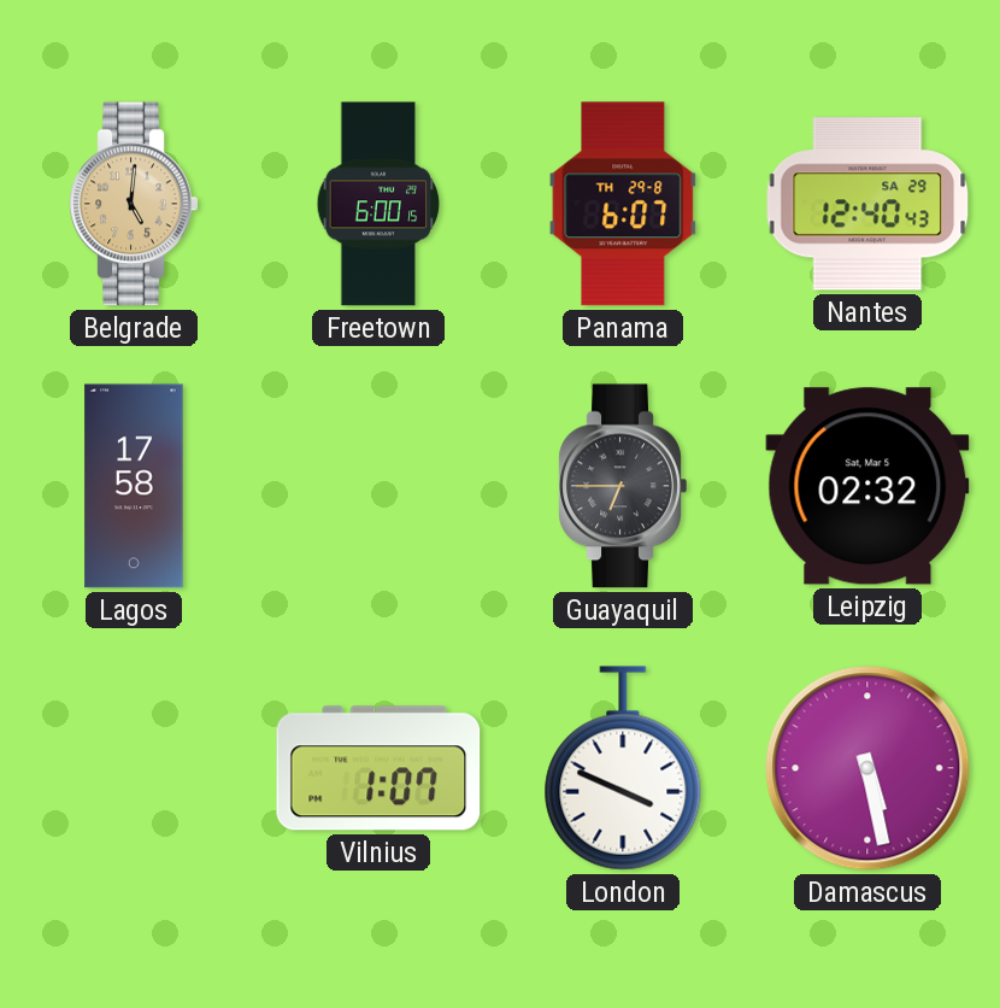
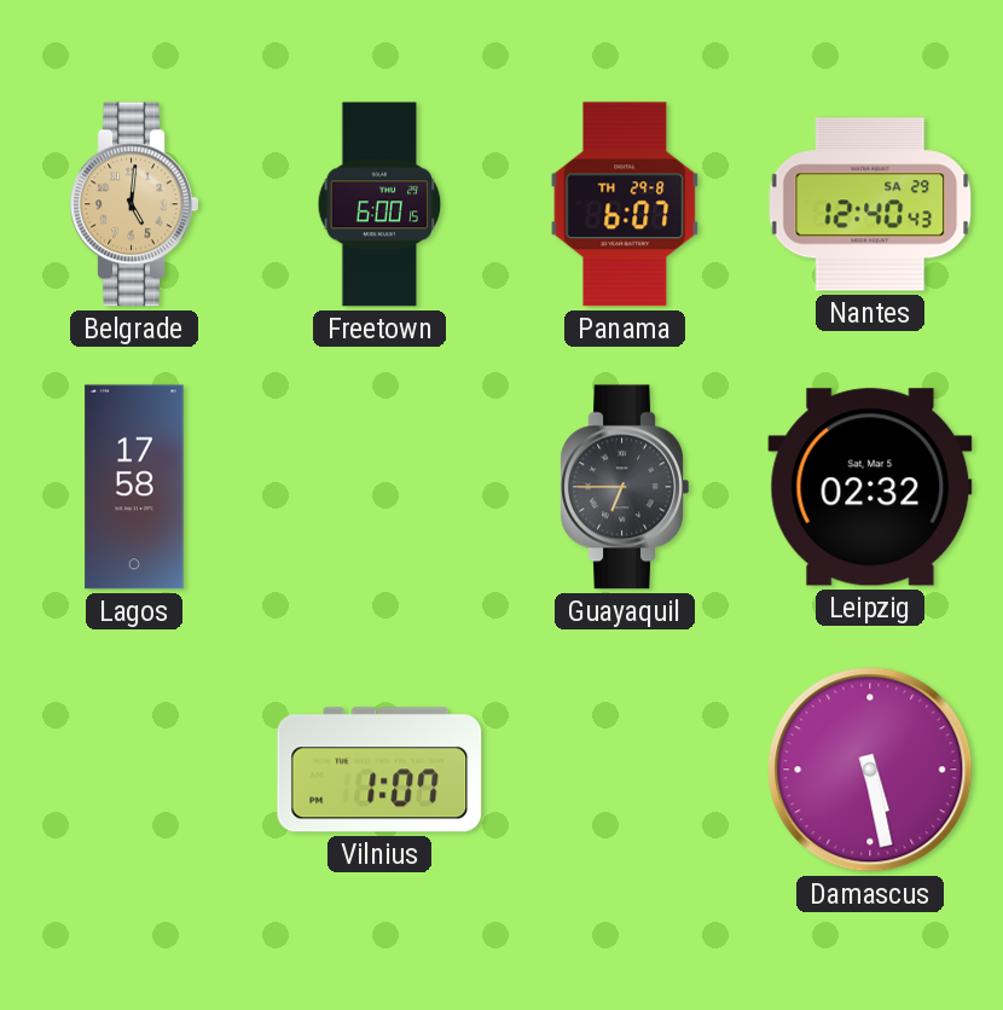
London: 3:49 -> none
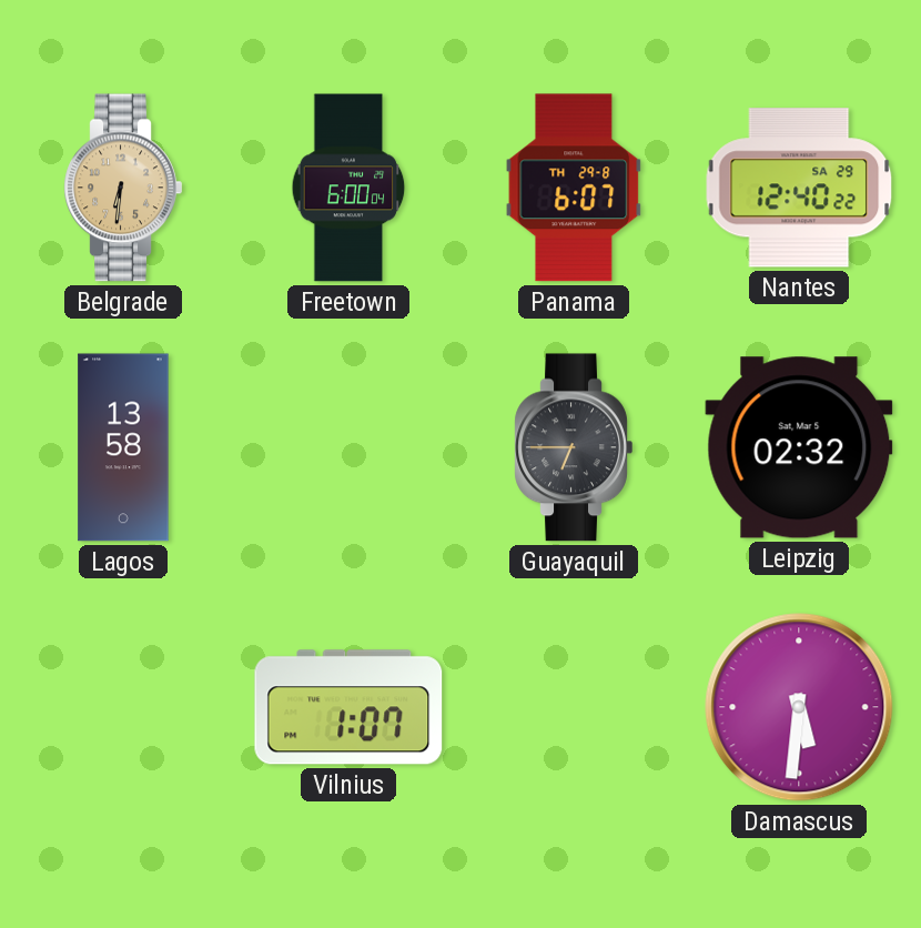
Belgrade: 5:01 -> 6:31
Freetown: 6:00:15 -> 6:00:04
Nantes: 12:40:43 -> 12:40:22
Lagos: 17:58 -> 13:58
Damascus: 5:28 -> 5:31
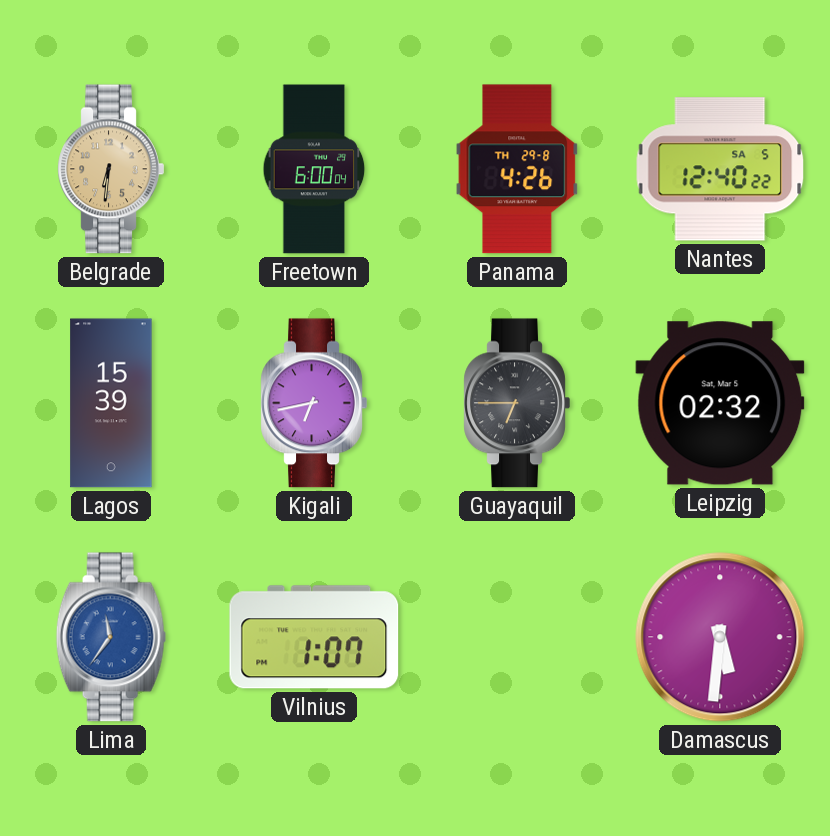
Panama: 6:07 -> 4:26
Nantes date: SA 29 -> SA 5
Lagos: 13:58 -> 15:39
Kigali: none -> 6:43
Lima: none -> 11:36
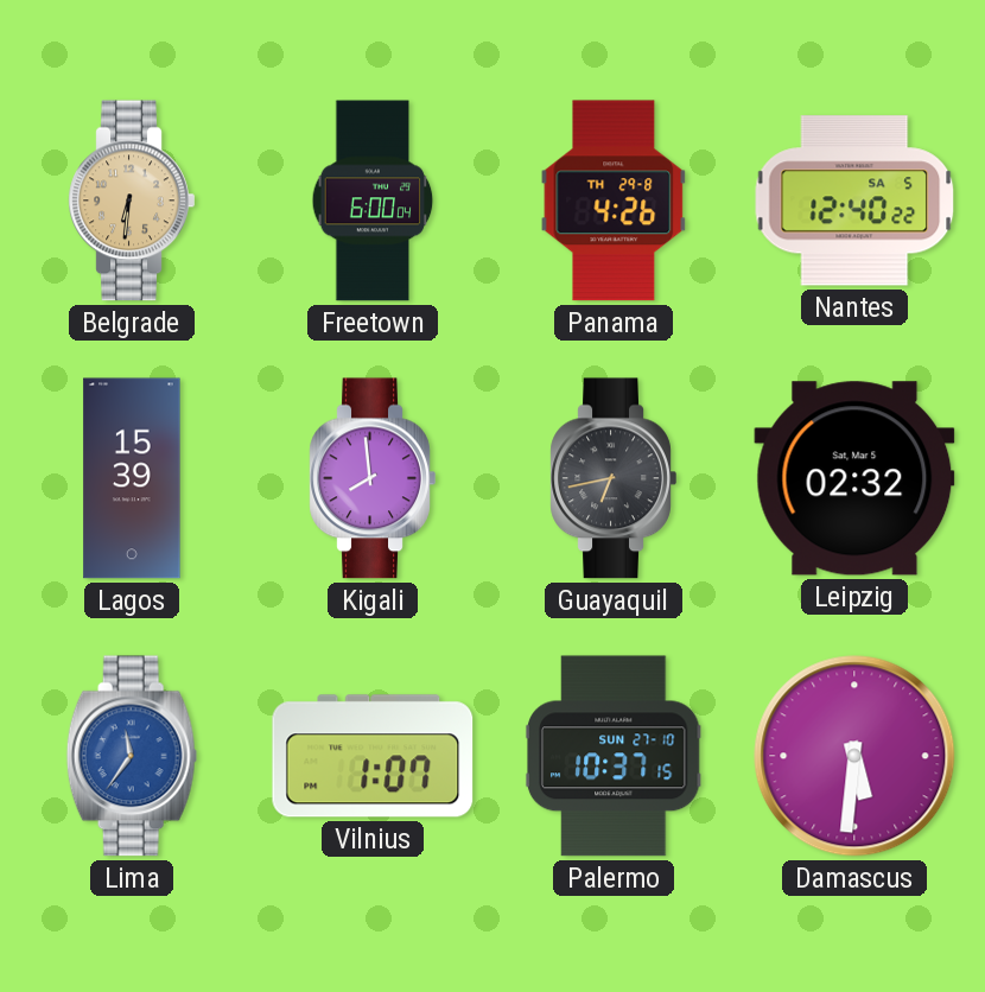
Kigali: 6:43 -> 7:59
Guayaquil: 6:45 -> 6:43
Palermo: none -> 10:37
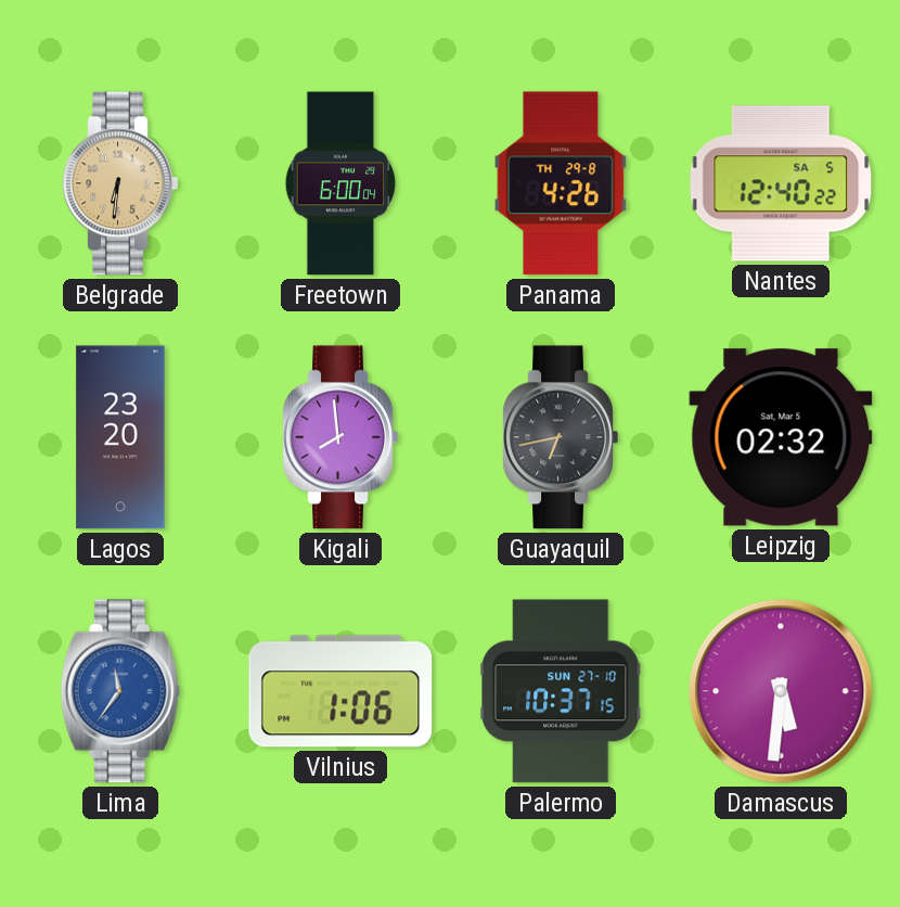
Lagos: 15:39 -> 23:20
Vilnius: 1:07 -> 1:06
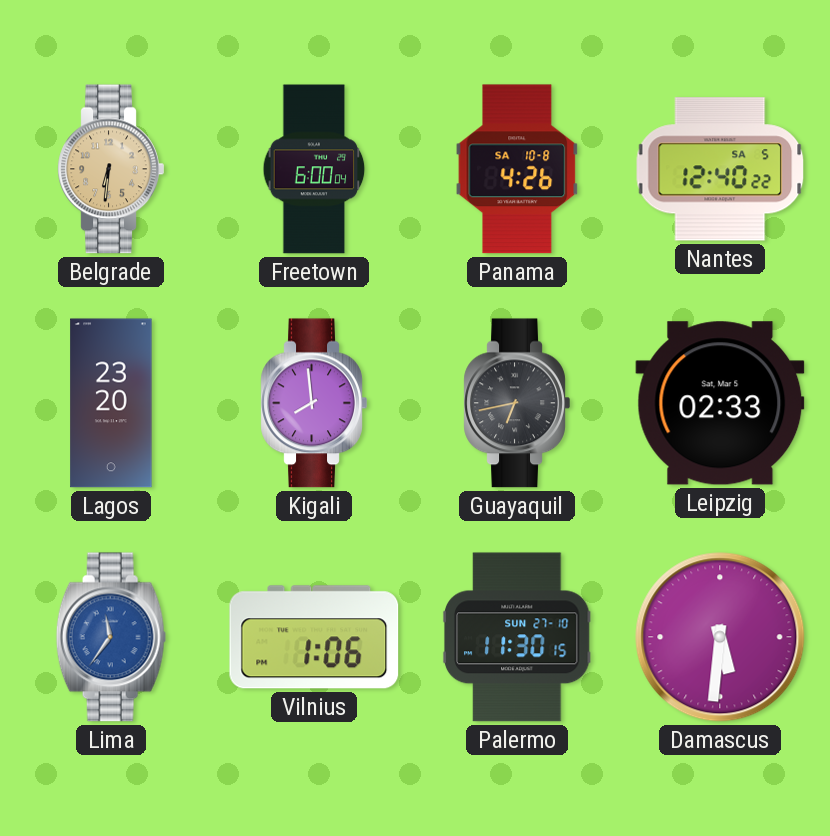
Panama date: TH 29-8 -> SA 10-8
Leipzig: 02:32 -> 02:33
Palermo: 10:37 -> 11:30
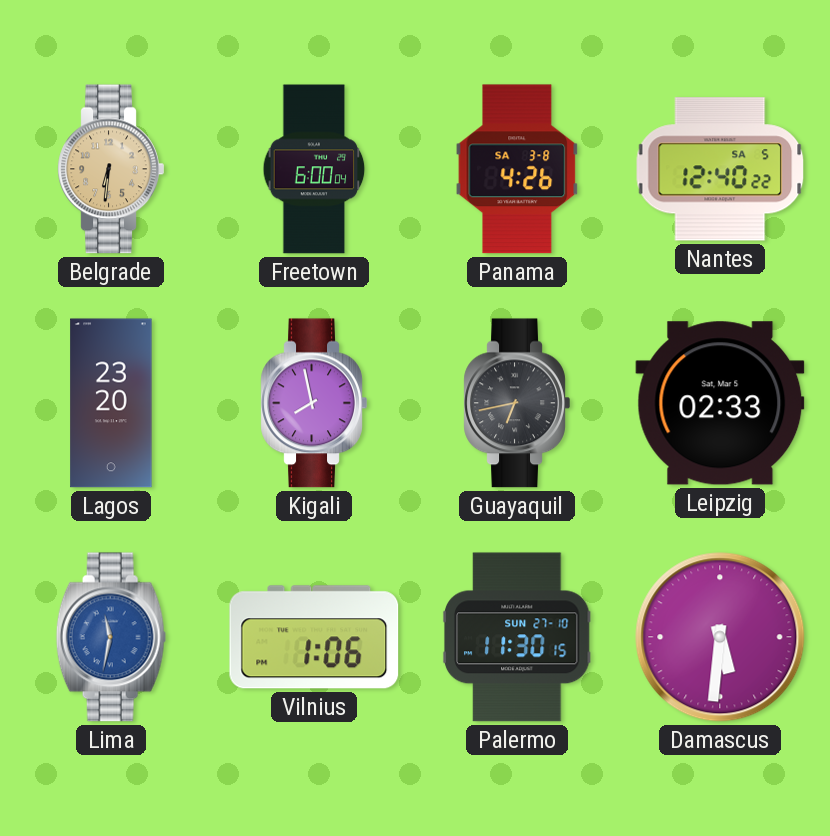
Panama date: SA 10-8 -> SA 3-8
Kigali: 7:59 -> 7:58
Lima: 11:36 -> 11:32
